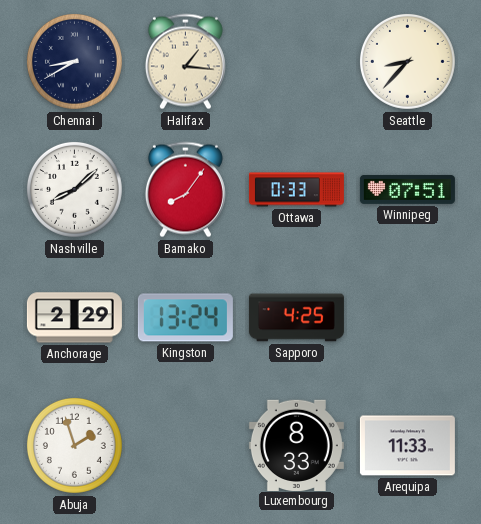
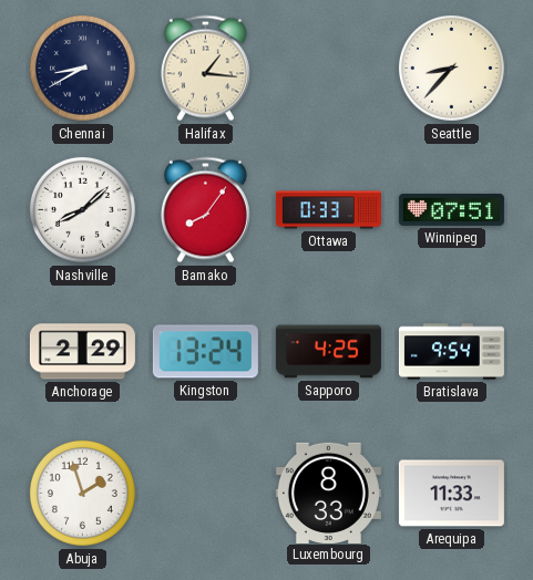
Bratislava: none -> 9:54
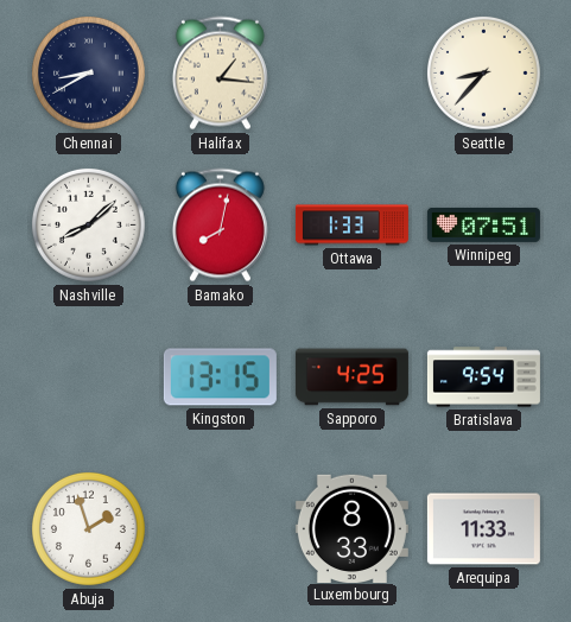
Bamako: 8:06 -> 8:02
Ottawa: 0:33 -> 1:33
Anchorage: 2:29 -> none
Kingston: 13:24 -> 13:15
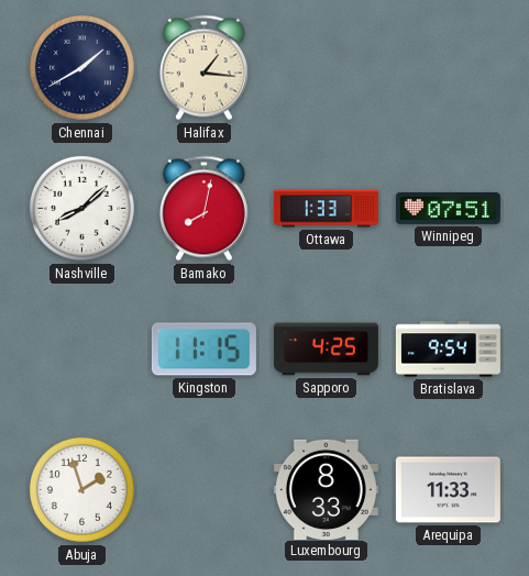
Chennai: 8:40 -> 1:40
Seattle: 8:37 -> none
Kingston: 13:15 -> 11:15
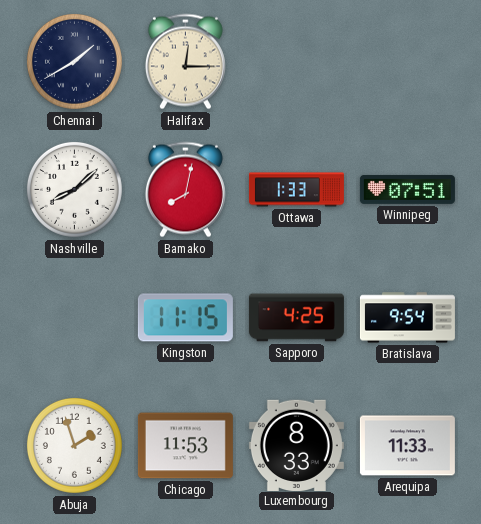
Halifax: 1:16 -> 12:15
Chicago: none -> 11:53
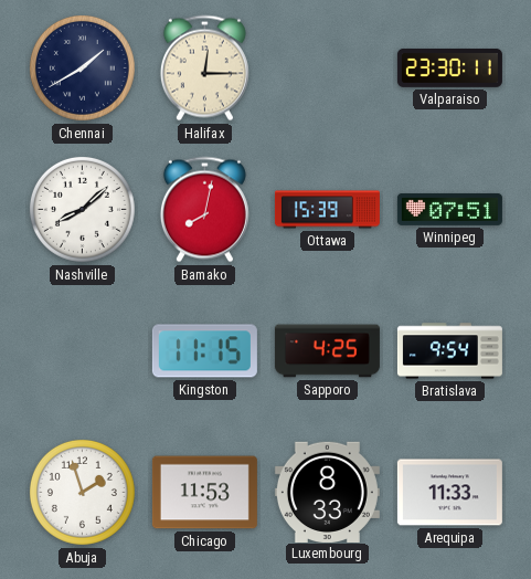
Valparaiso: none -> 23:30
Ottawa: 1:33 -> 15:39
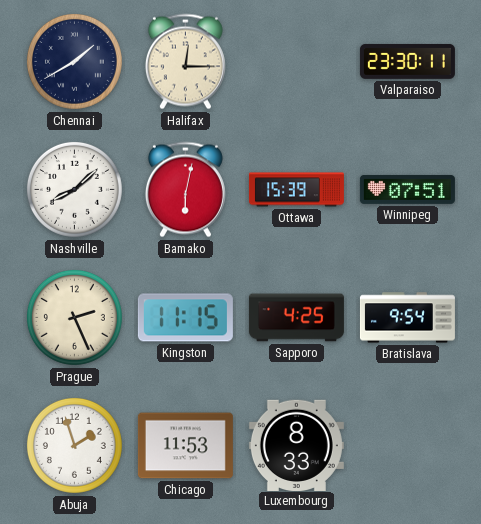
Bamako: 8:02 -> 6:02
Prague: none -> 2:26
Arequipa: 11:33 -> none
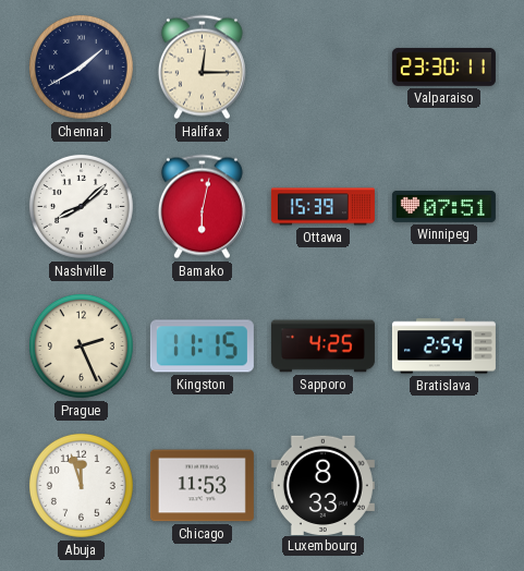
Bratislava: 9:54 -> 2:54
Abuja: 1:57 -> 11:57
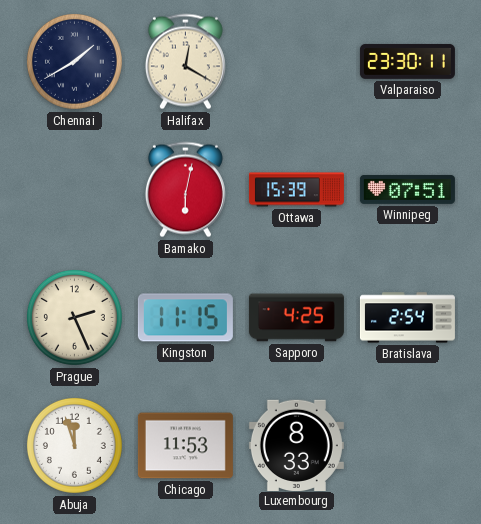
Halifax: 12:15 -> 12:20
Nashville: 8:08 -> none
